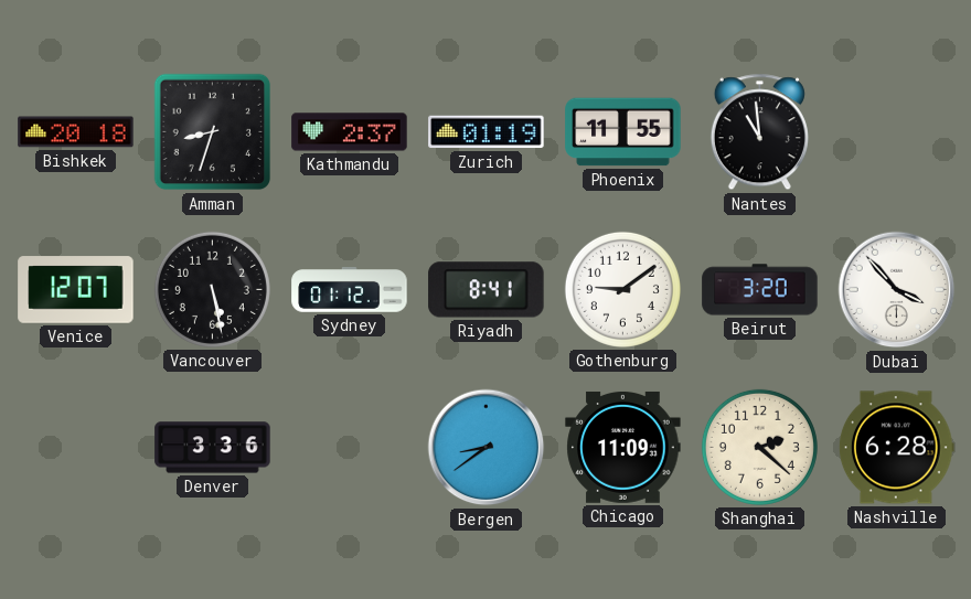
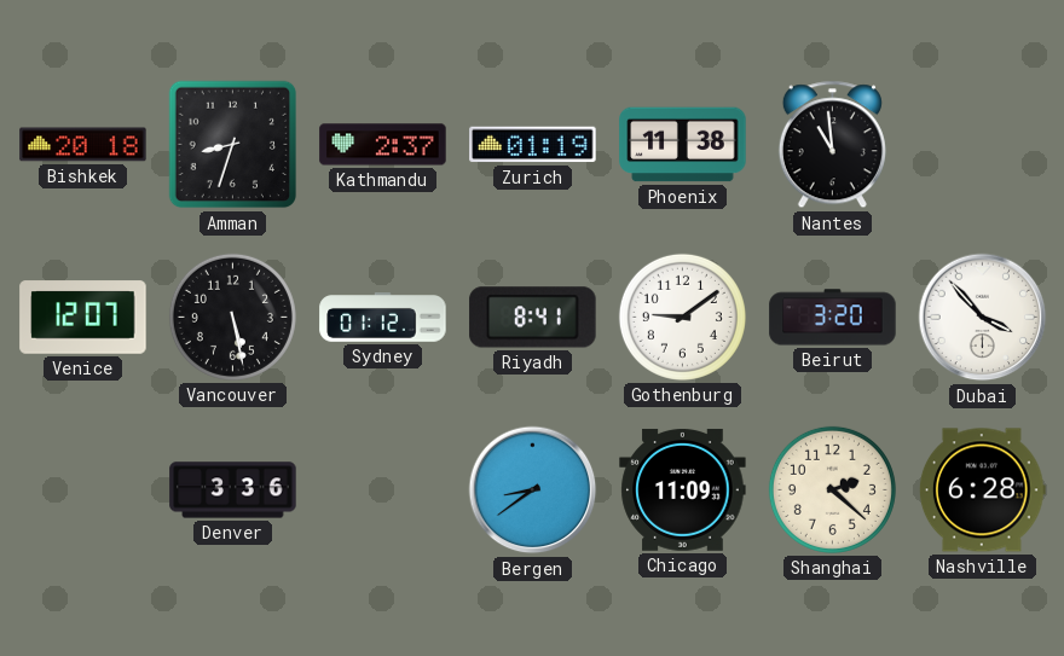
Phoenix: 11:55 -> 11:38
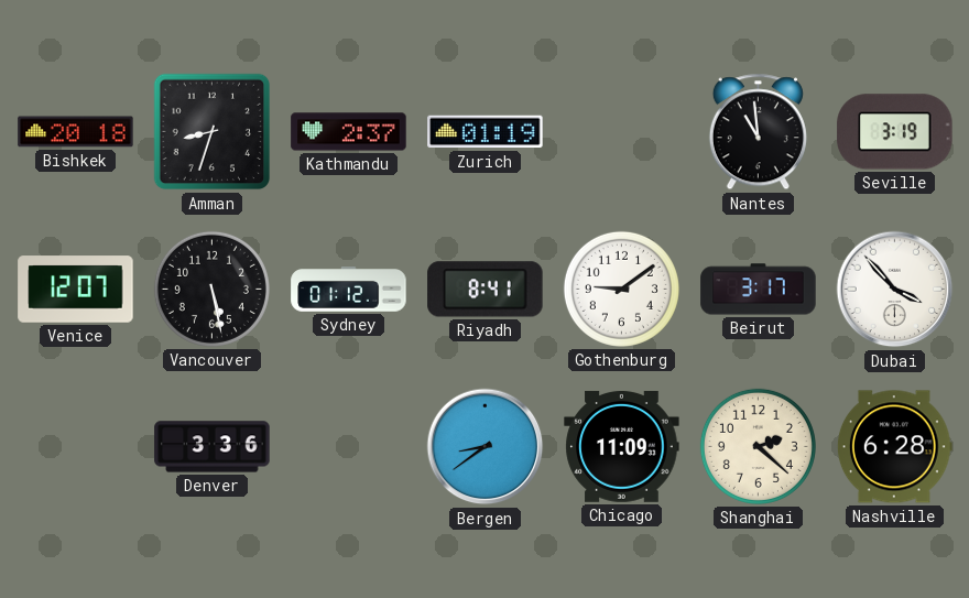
Phoenix: 11:38 -> none
Seville: none -> 3:19
Beirut: 3:20 -> 3:17
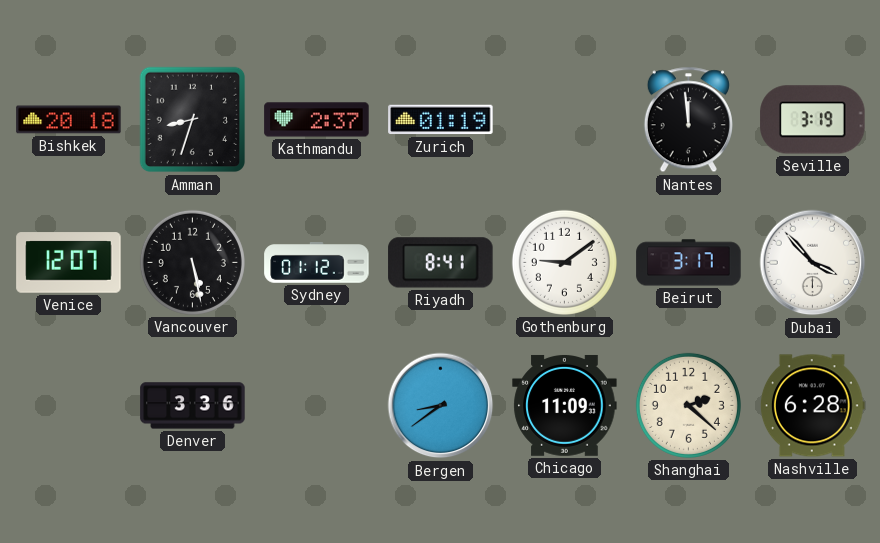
Nantes: 10:59 -> 11:59
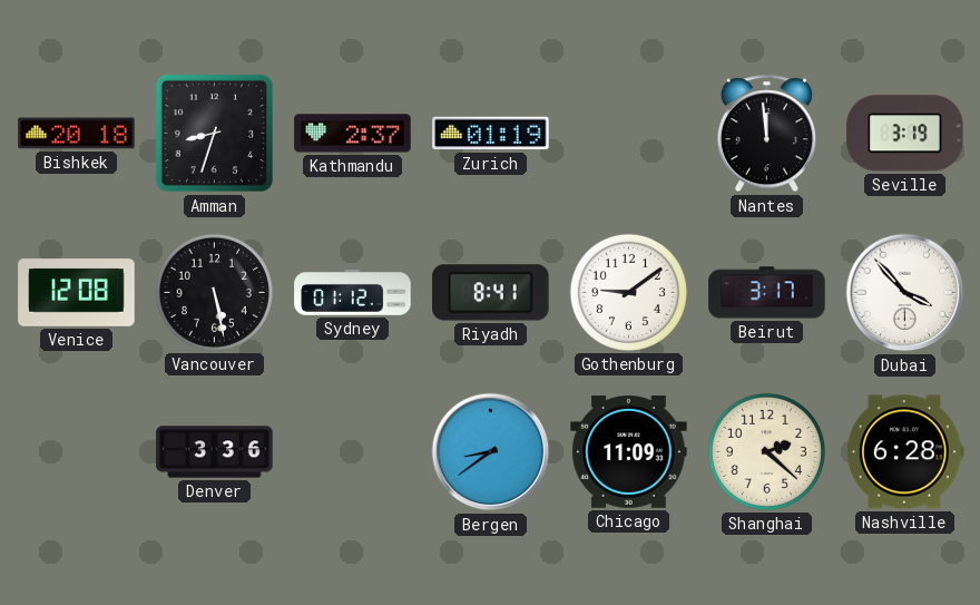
Venice: 12:07 -> 12:08
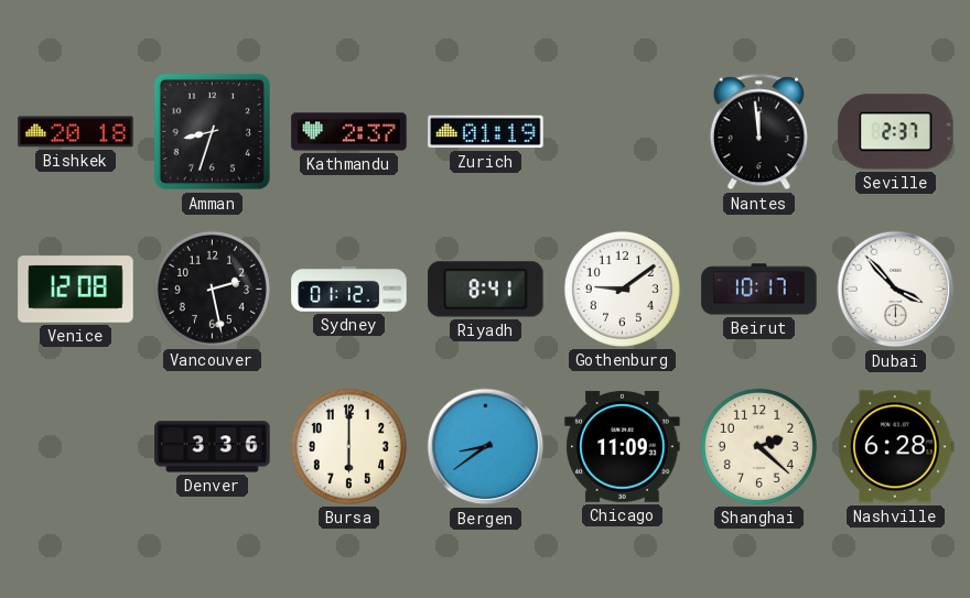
Seville: 3:19 -> 2:37
Vancouver: 5:28 -> 2:28
Beirut: 3:17 -> 10:17
Bursa: none -> 6:00
